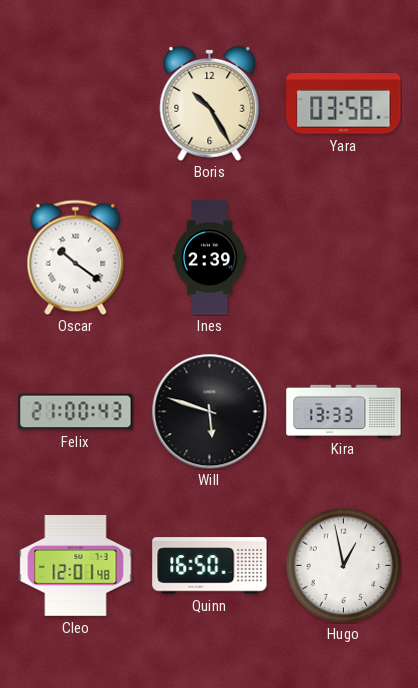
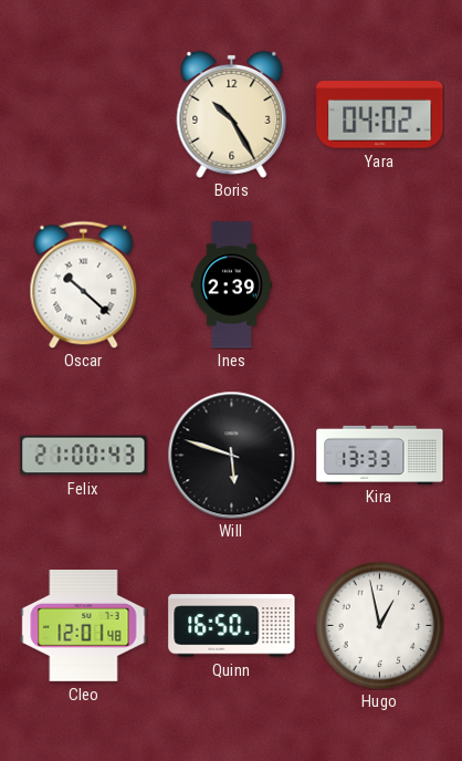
Yara: 03:58 -> 04:02
Oscar: 10:21 -> 10:22
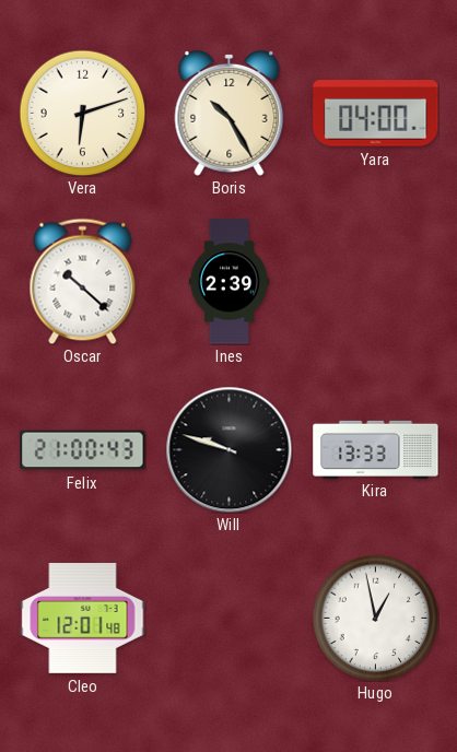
Vera: none -> 6:12
Yara: 04:02 -> 04:00
Will: 5:48 -> 9:48
Quinn: 16:50 -> none
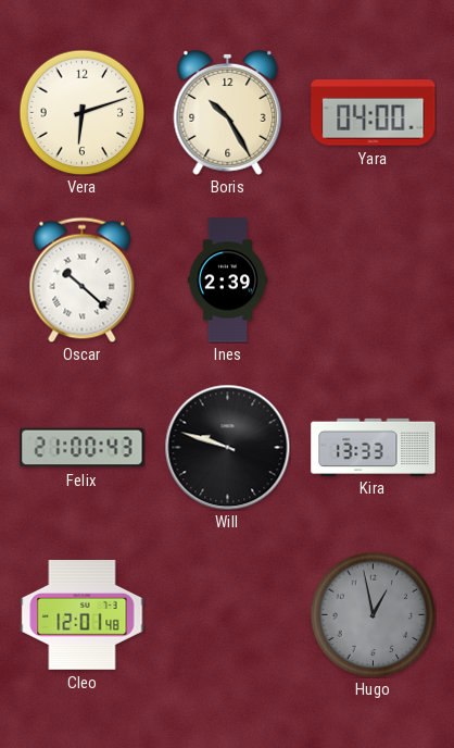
Hugo dial: white -> grey
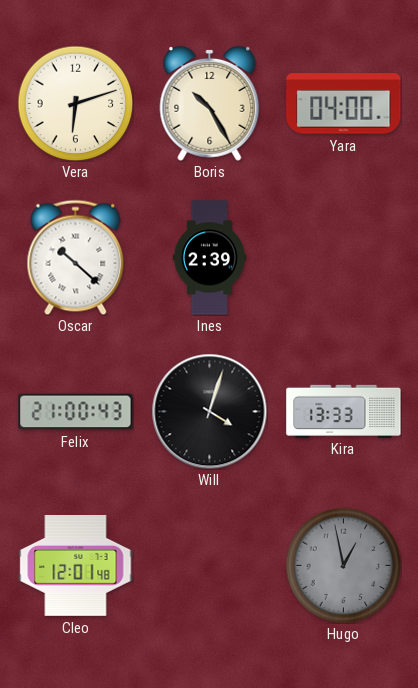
Will: 9:48 -> 4:03
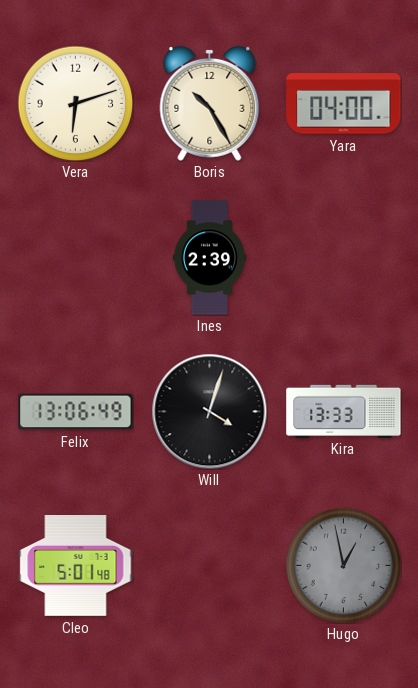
Oscar: 10:22 -> none
Felix: 21:00 -> 13:06
Cleo: 12:01 -> 5:01
